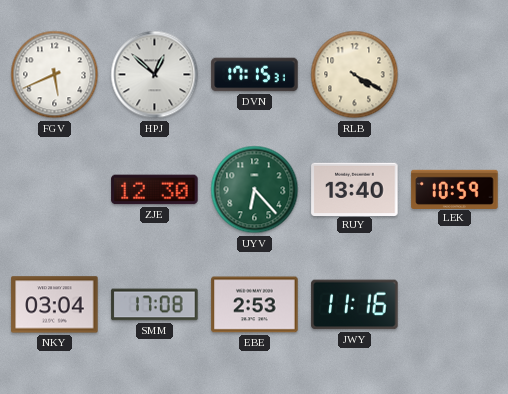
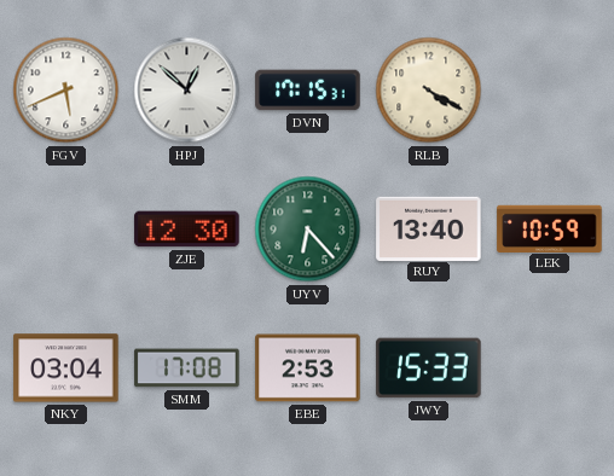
JWY: 11:16 -> 15:33
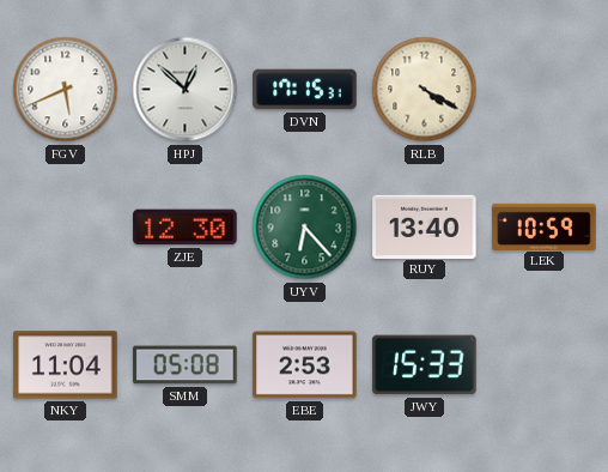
NKY: 03:04 -> 11:04
SMM: 17:08 -> 05:08
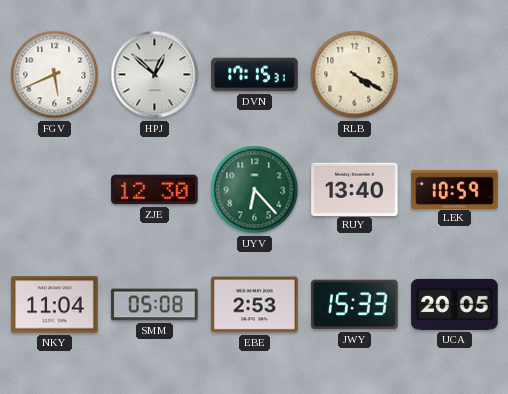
UCA: none -> 20:05
